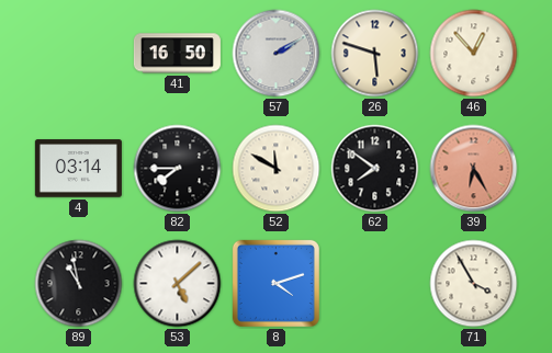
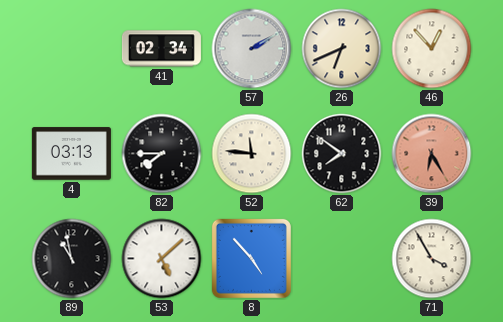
41: 16:50 -> 02:34
26: 5:48 -> 6:41
4: 03:14 -> 03:13
52: 11:50 -> 11:46
8: 4:12 -> 4:53
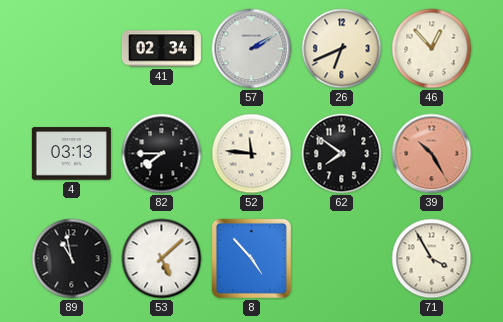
39: 6:25 -> 10:25
